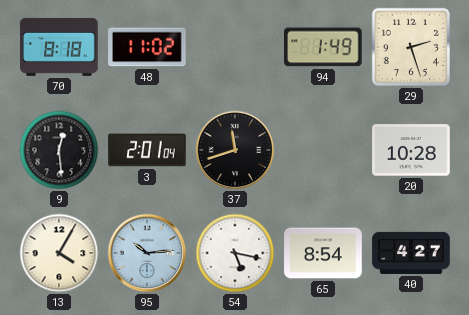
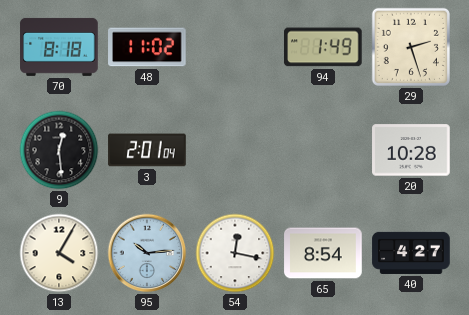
37: 11:42 -> none
54: 5:17 -> 12:17
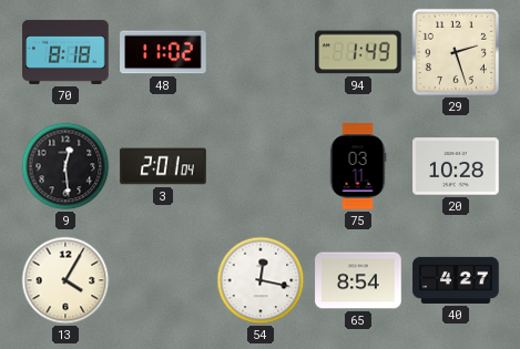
75: none -> 03:11
95: 10:14 -> none
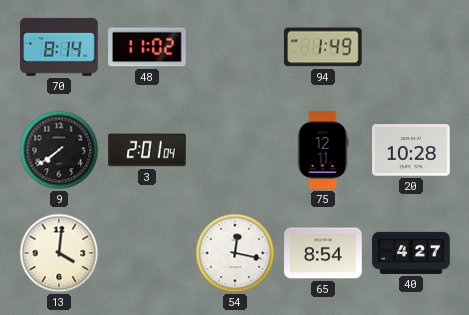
70: 8:18 -> 8:14
29: 2:27 -> none
9: 12:29 -> 7:39
75: 03:11 -> 12:11
13: 4:05 -> 4:01
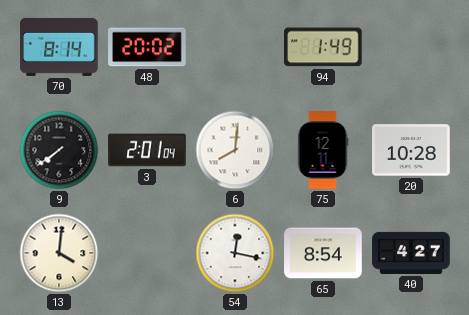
48: 11:02 -> 20:02
6: none -> 8:01
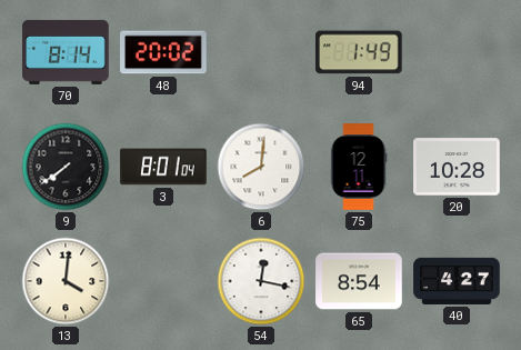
3: 2:01 -> 8:01
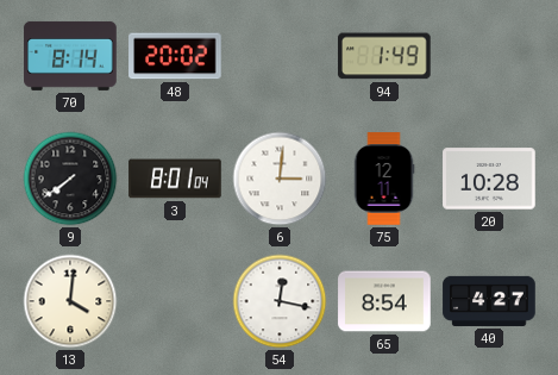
6: 8:01 -> 3:01
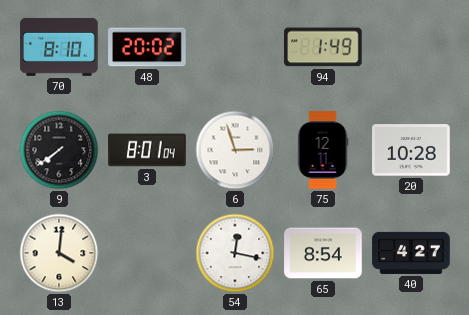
70: 8:14 -> 8:10
6: 3:01 -> 2:57
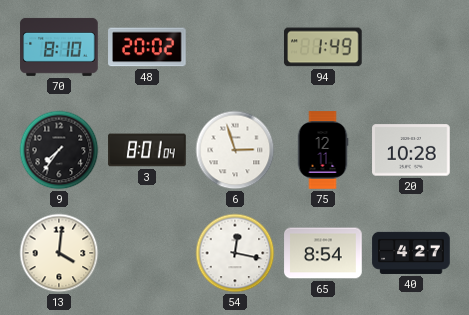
9: 7:39 -> 7:36
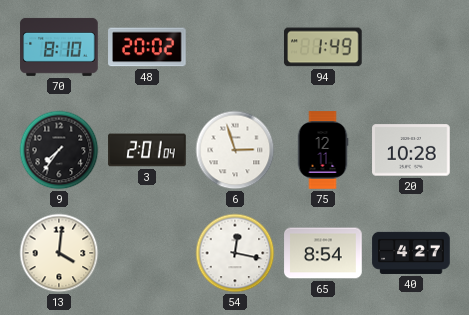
3: 8:01 -> 2:01
